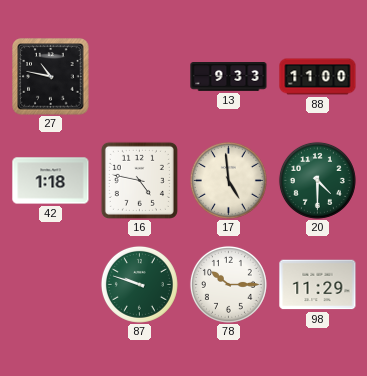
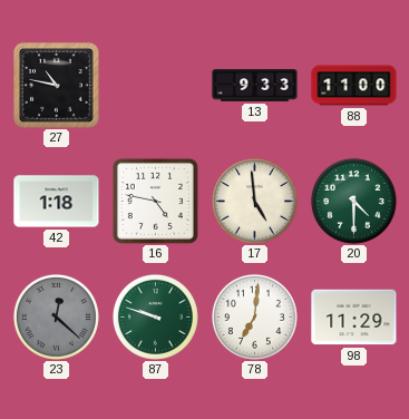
23: none -> 12:22
78: 10:15 -> 7:01
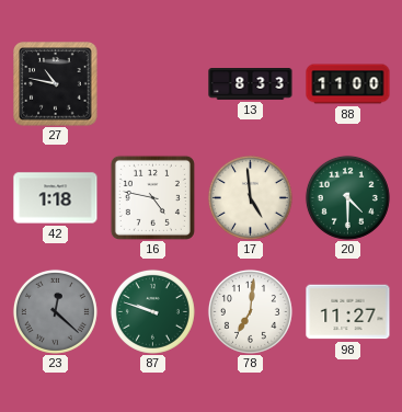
13: 9:33 -> 8:33
98: 11:29 -> 11:27
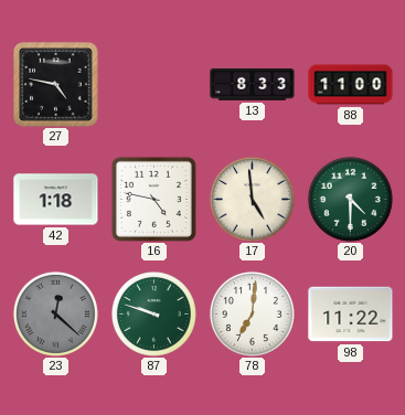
27: 10:47 -> 4:47
98: 11:27 -> 11:22
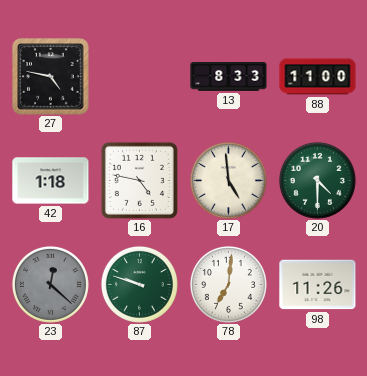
98: 11:22 -> 11:26
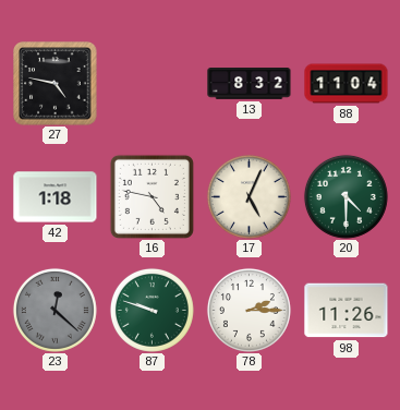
13: 8:33 -> 8:32
88: 11:00 -> 11:04
17: 4:59 -> 5:04
78: 7:01 -> 2:15
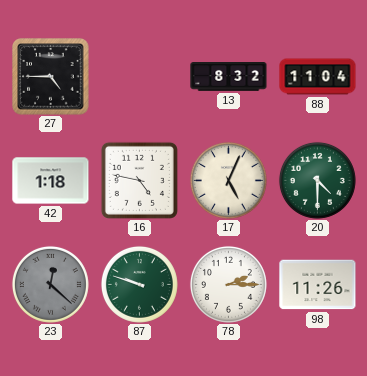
27: 4:47 -> 4:45
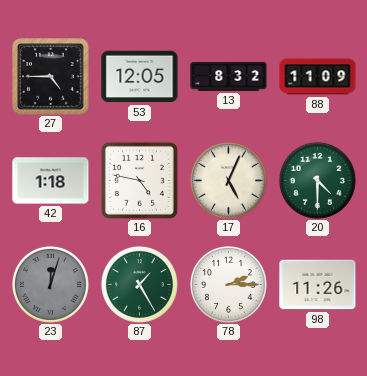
53: none -> 12:05
88: 11:04 -> 11:09
23: 12:22 -> 12:03
87: 9:48 -> 1:25
